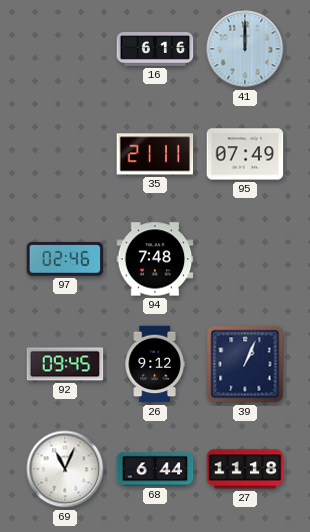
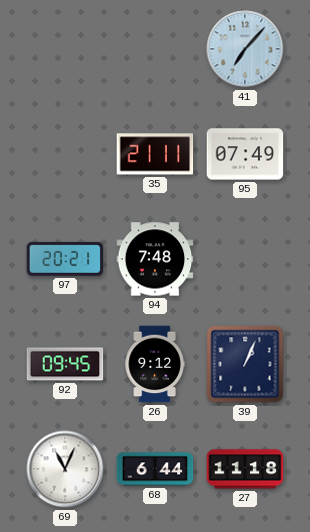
16: 6:16 -> none
41: 12:00 -> 7:07
97: 02:46 -> 20:21
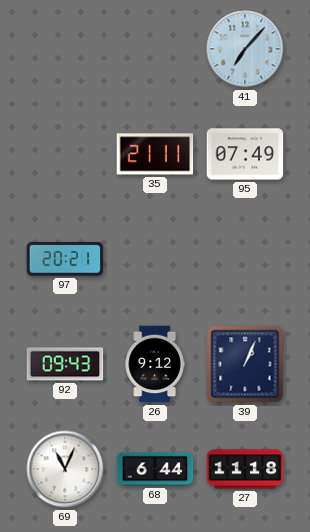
94: 7:48 -> none
92: 09:45 -> 09:43
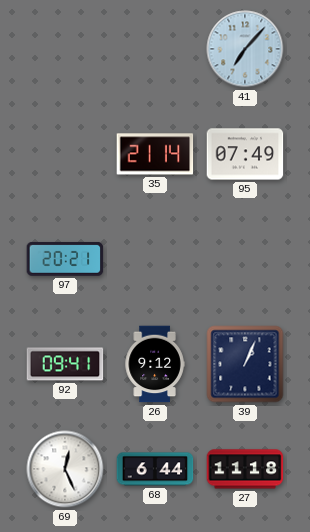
35: 21:11 -> 21:14
92: 09:43 -> 09:41
69: 11:04 -> 12:26
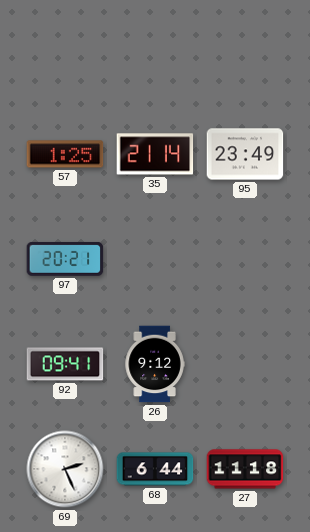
41: 7:07 -> none
57: none -> 1:25
95: 07:49 -> 23:49
39: 1:04 -> none
69: 12:26 -> 2:26
